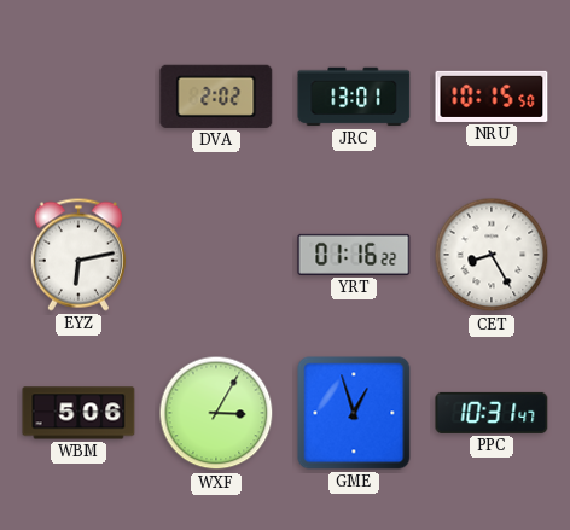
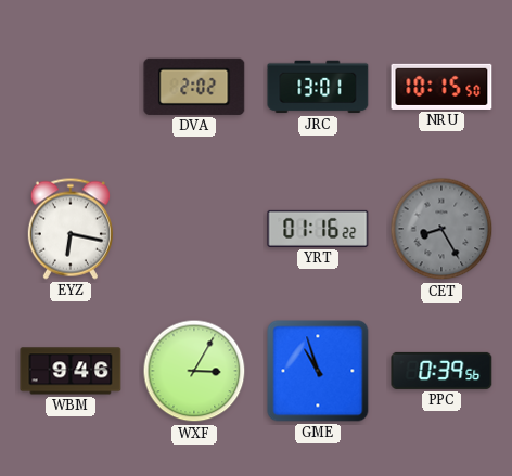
EYZ: 6:13 -> 6:17
CET dial: white -> grey
WBM: 5:06 -> 9:46
GME: 12:57 -> 10:57
PPC: 10:31 -> 0:39
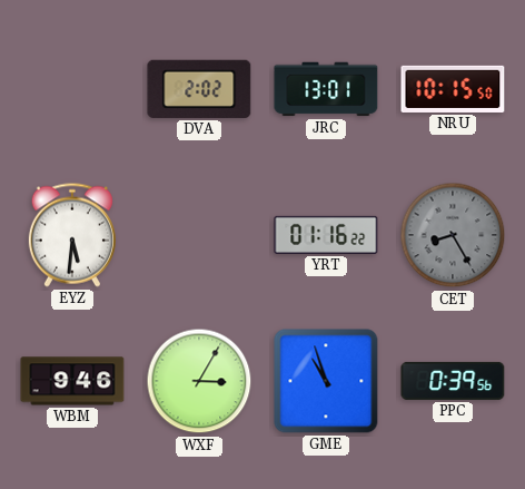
EYZ: 6:17 -> 5:31
